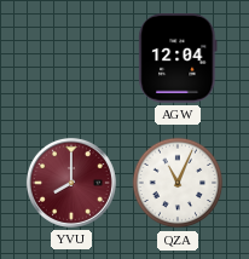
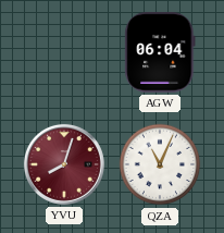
AGW: 12:04 -> 06:04
YVU: 8:00 -> 8:03
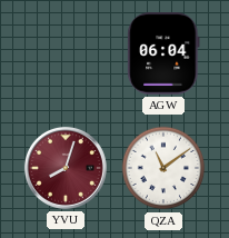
QZA: 11:04 -> 11:09
